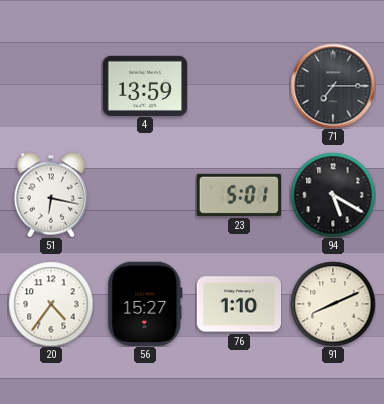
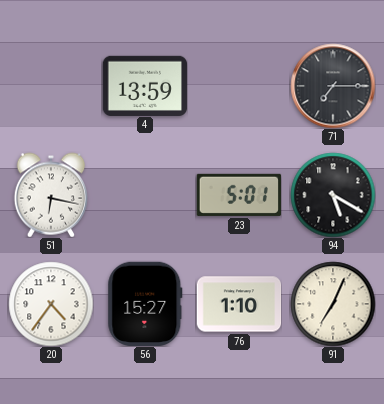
91: 8:11 -> 7:04
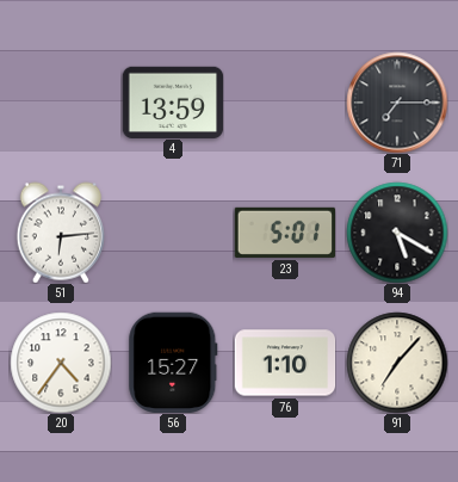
51: 6:17 -> 6:14
91: 7:04 -> 7:07
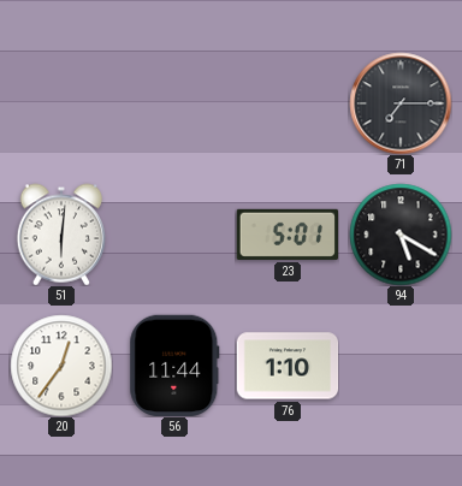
4: 13:59 -> none
51: 6:14 -> 6:01
20: 4:36 -> 12:36
56: 15:27 -> 11:44
91: 7:07 -> none
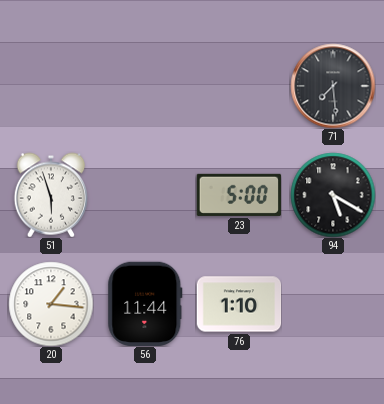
71: 7:15 -> 7:29
51: 6:01 -> 5:57
23: 5:01 -> 5:00
20: 12:36 -> 1:16
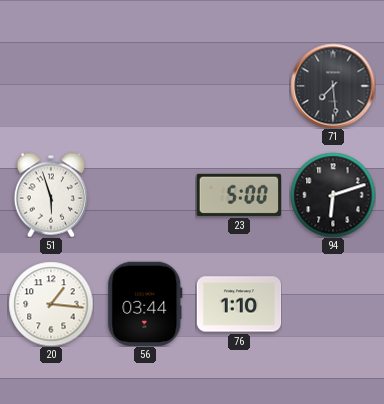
94: 5:20 -> 6:12
56: 11:44 -> 03:44
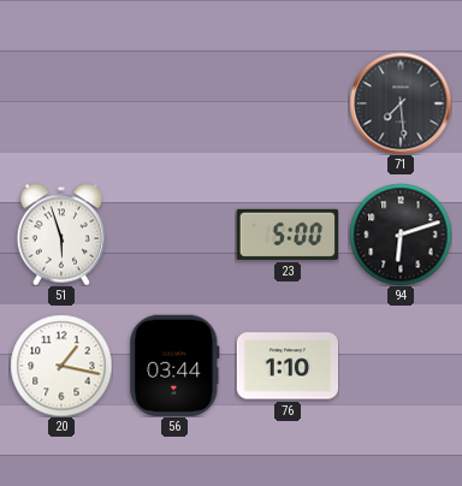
20: 1:16 -> 1:17
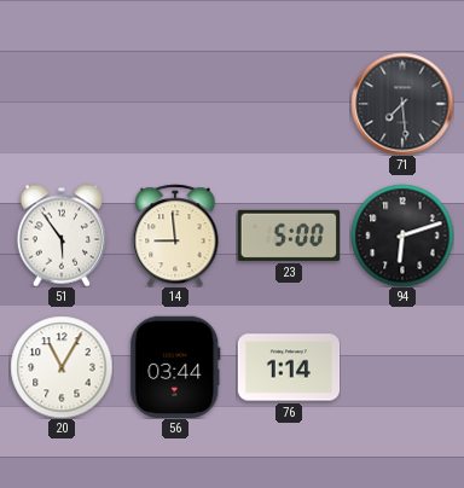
51: 5:57 -> 5:54
14: none -> 8:59
20: 1:17 -> 11:05
76: 1:10 -> 1:14
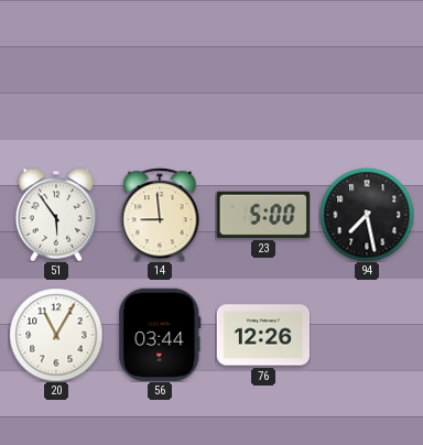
71: 7:29 -> none
94: 6:12 -> 7:28
76: 1:14 -> 12:26
